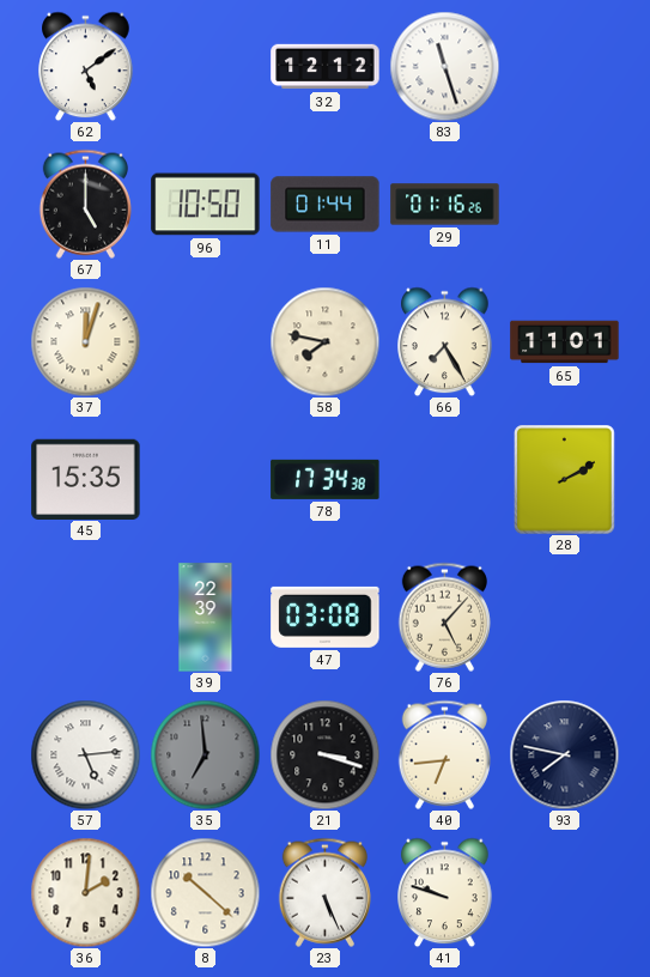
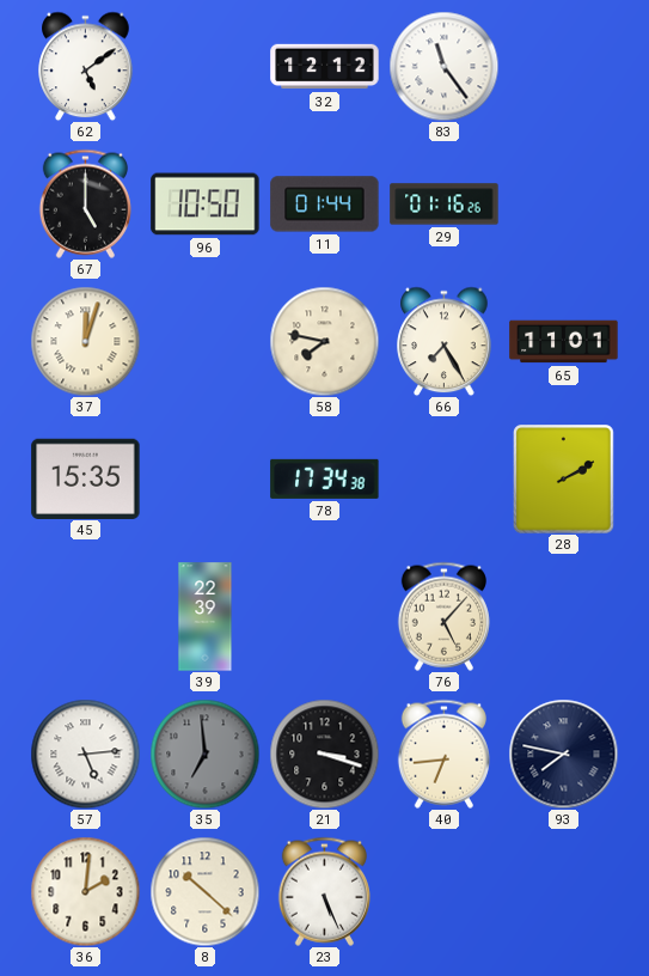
83: 11:27 -> 11:24
47: 03:08 -> none
41: 9:48 -> none
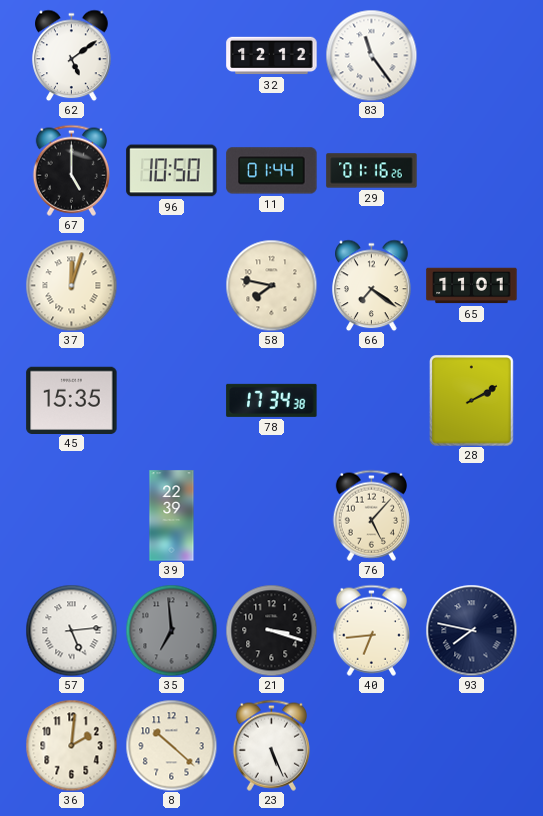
66: 7:25 -> 7:21
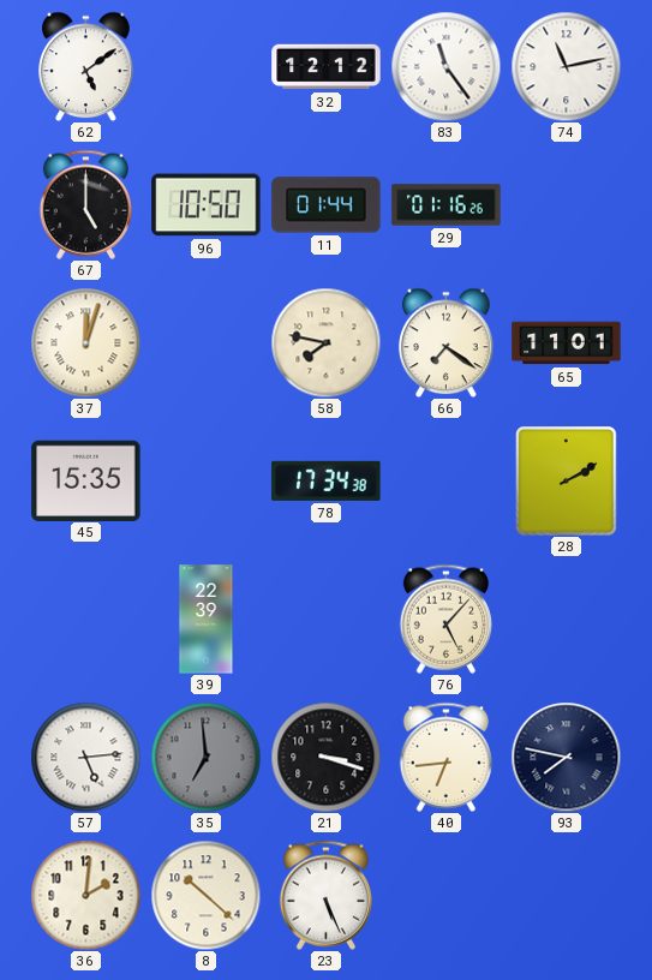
74: none -> 11:13
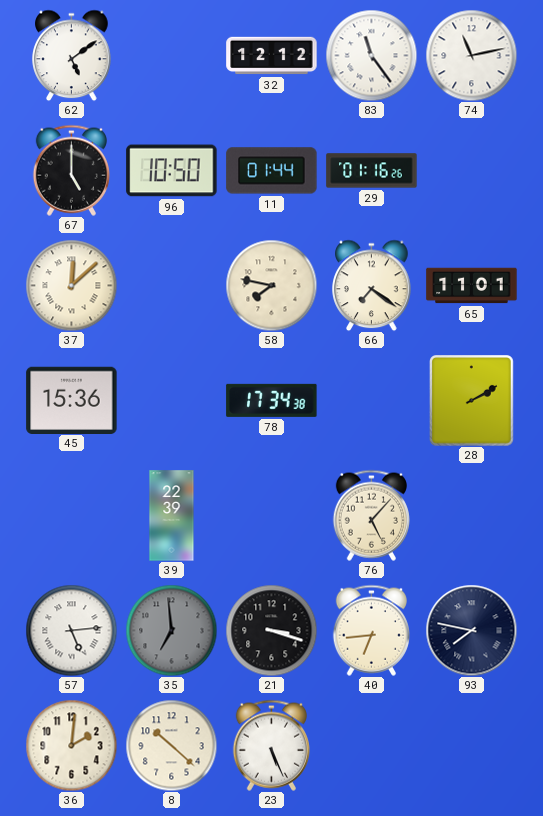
37: 12:03 -> 12:08
45: 15:35 -> 15:36
